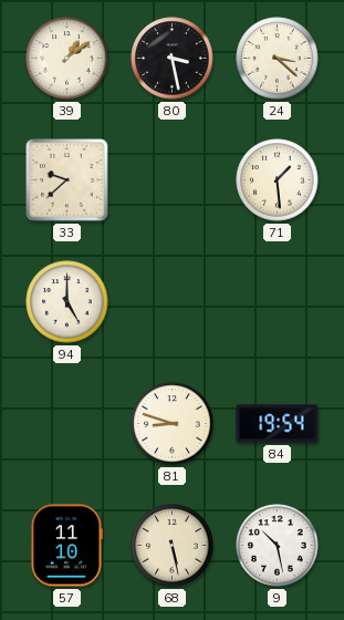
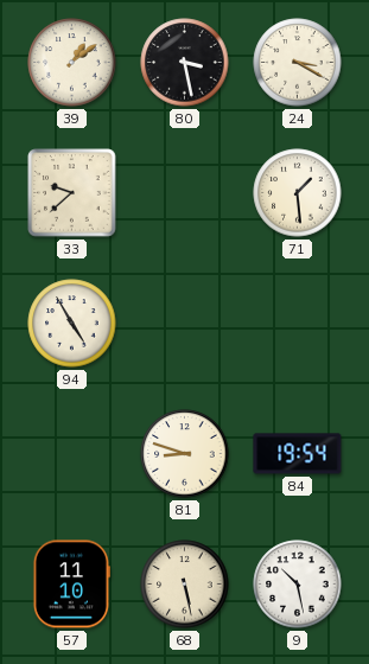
24: 3:22 -> 3:20
94: 5:00 -> 4:55
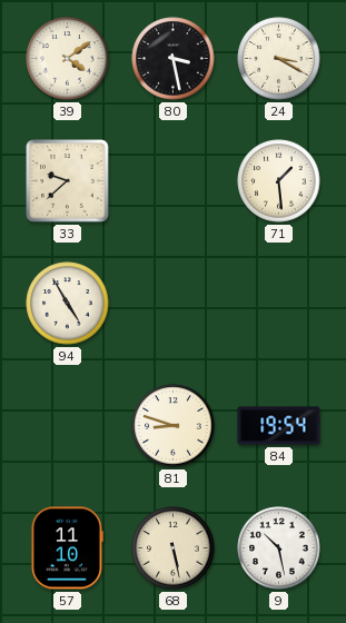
39: 1:09 -> 4:09
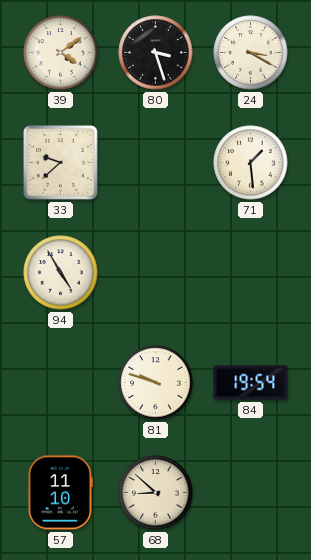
80: 3:28 -> 3:27
81: 8:48 -> 9:48
68: 5:28 -> 8:52
9: 10:28 -> none
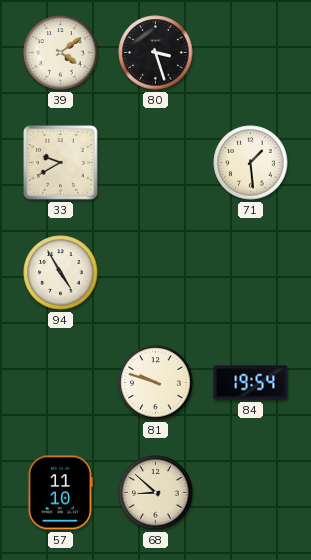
24: 3:20 -> none
33: 9:38 -> 9:40
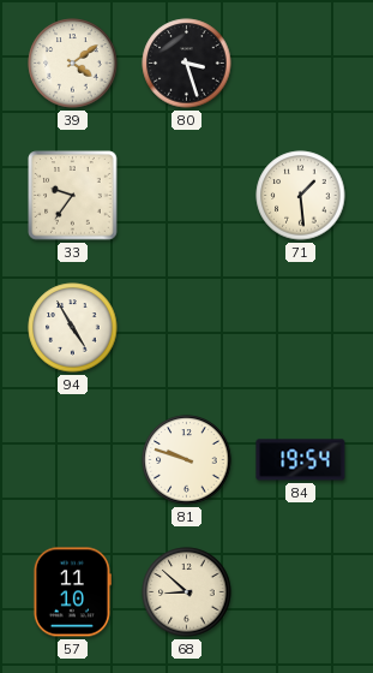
33: 9:40 -> 9:36
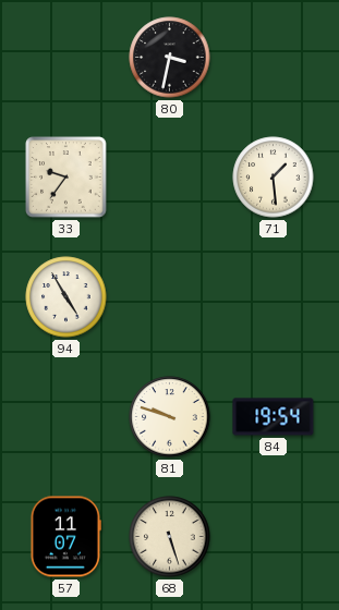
39: 4:09 -> none
80: 3:27 -> 3:32
57: 11:10 -> 11:07
68: 8:52 -> 5:27
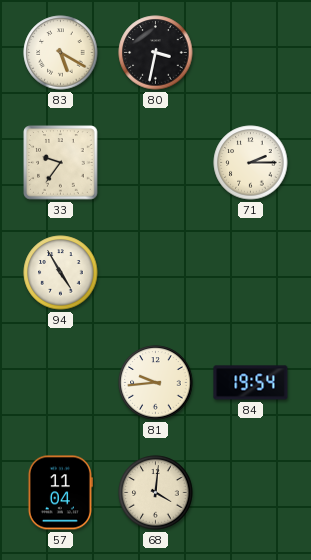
83: none -> 5:20
71: 1:29 -> 2:15
81: 9:48 -> 9:44
57: 11:07 -> 11:04
68: 5:27 -> 4:01
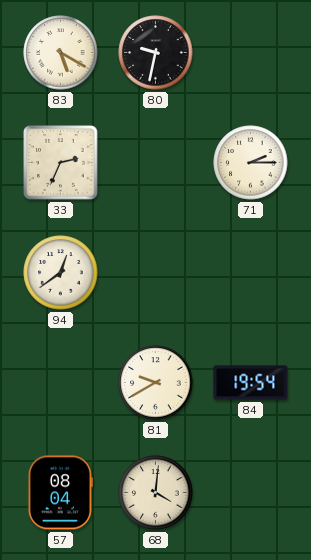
80: 3:32 -> 9:32
33: 9:36 -> 2:34
94: 4:55 -> 12:39
81: 9:44 -> 9:40
57: 11:04 -> 08:04
